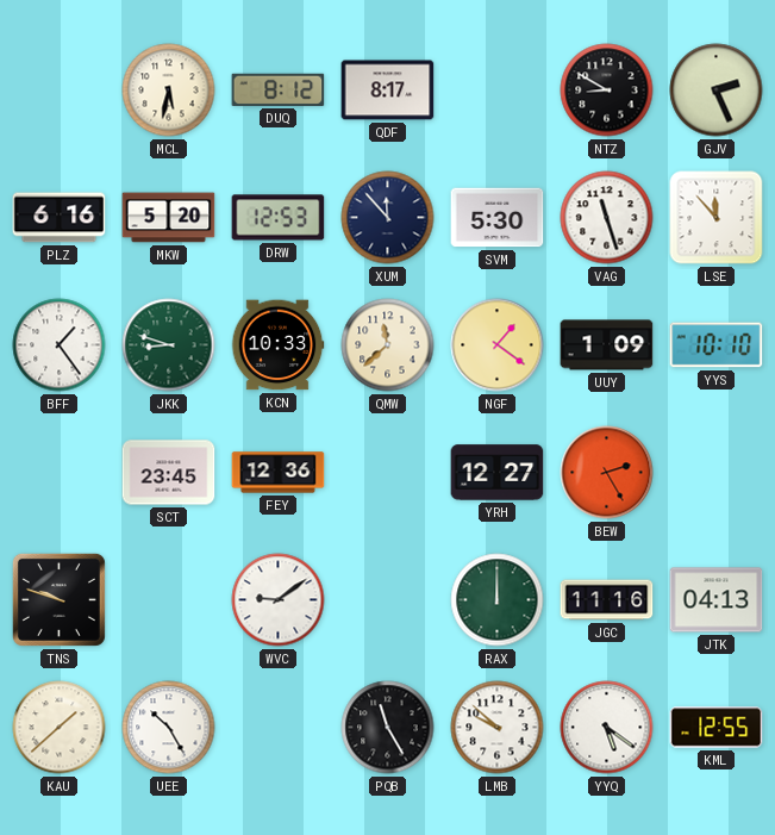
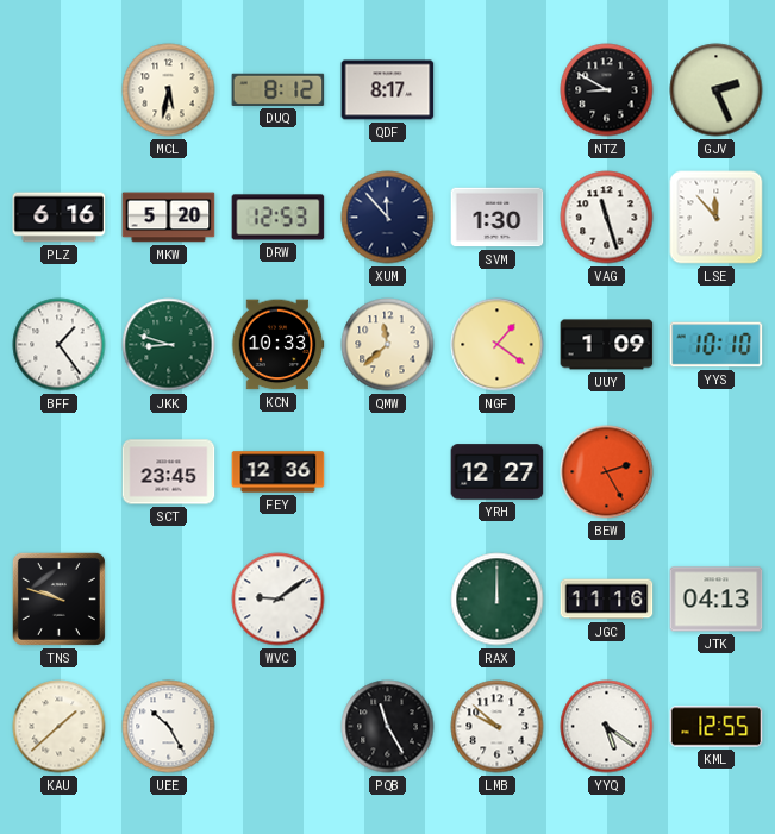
SVM: 5:30 -> 1:30
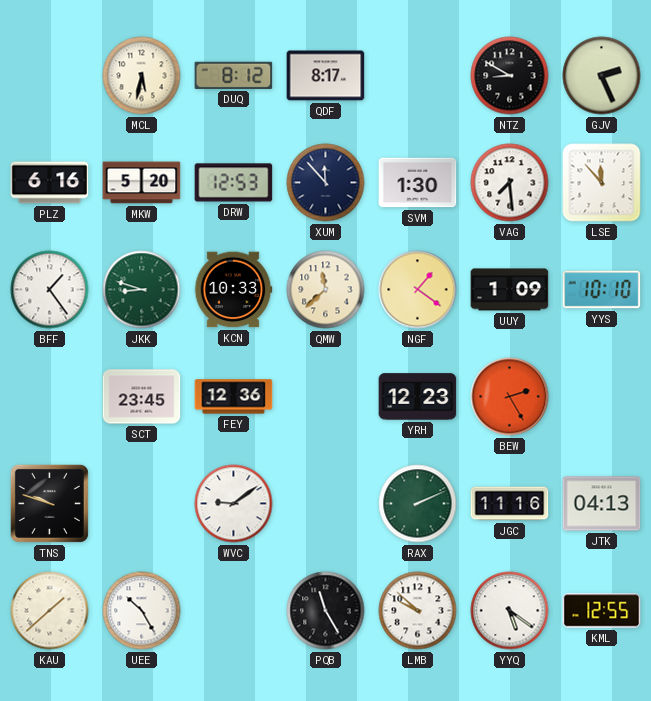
VAG: 11:27 -> 7:29
YRH: 12:27 -> 12:23
RAX: 12:00 -> 2:11
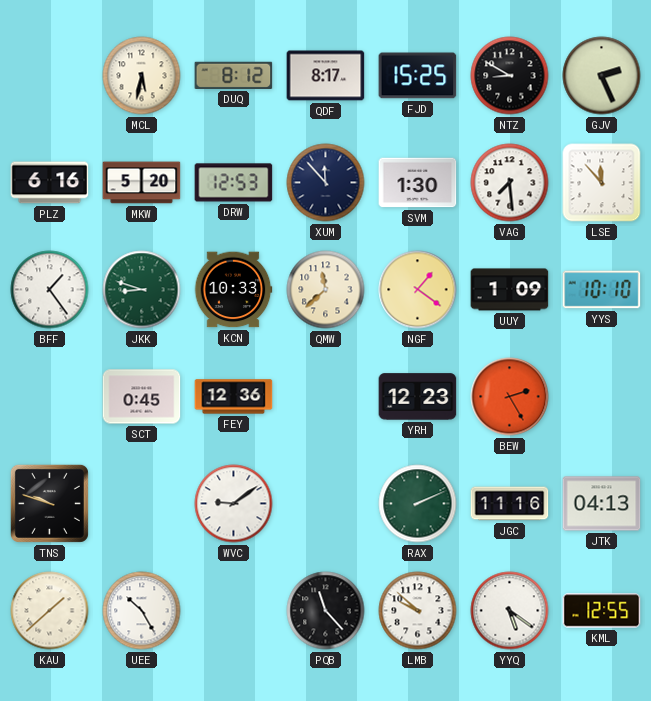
FJD: none -> 15:25
SCT: 23:45 -> 0:45
PQB: 11:25 -> 11:23
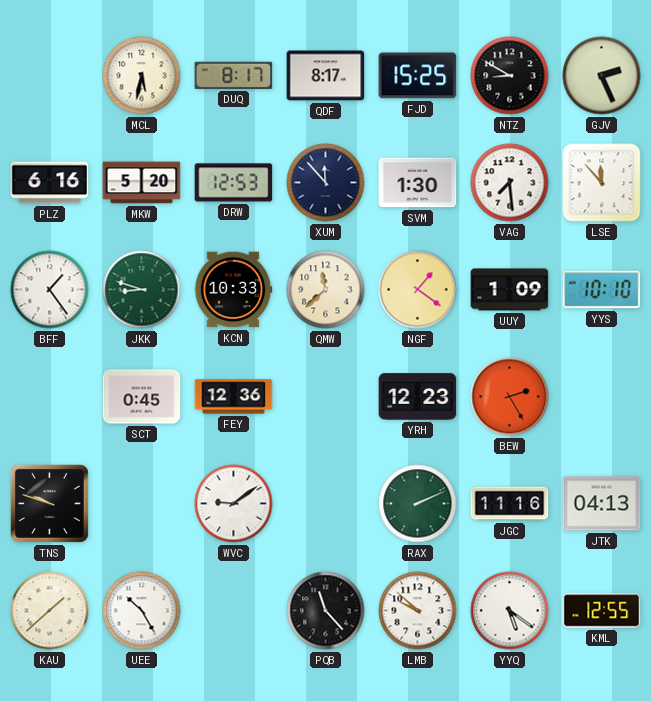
DUQ: 8:12 -> 8:17
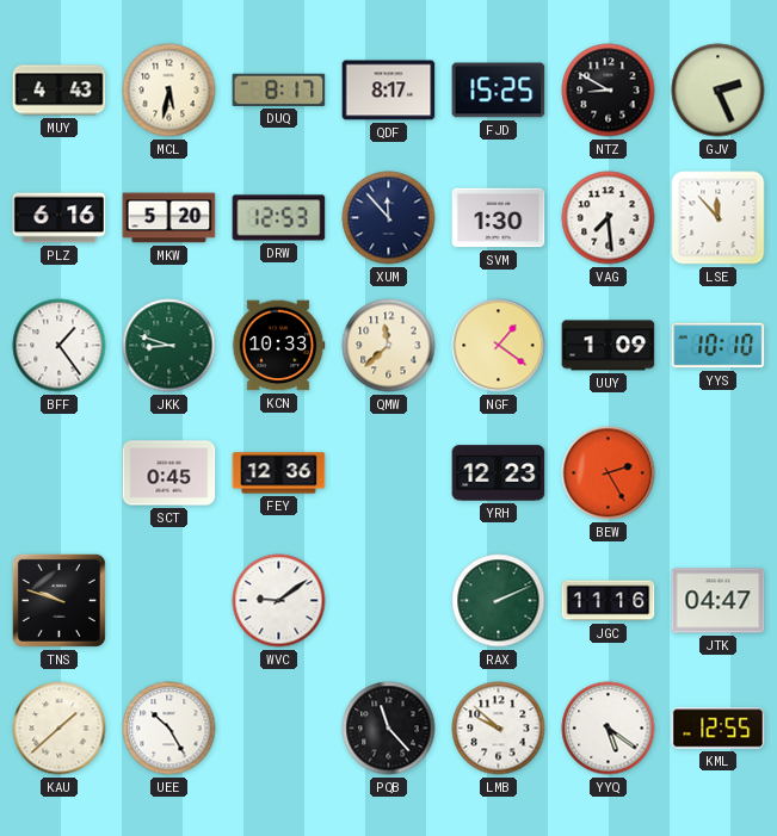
MUY: none -> 4:43
JTK: 04:13 -> 04:47
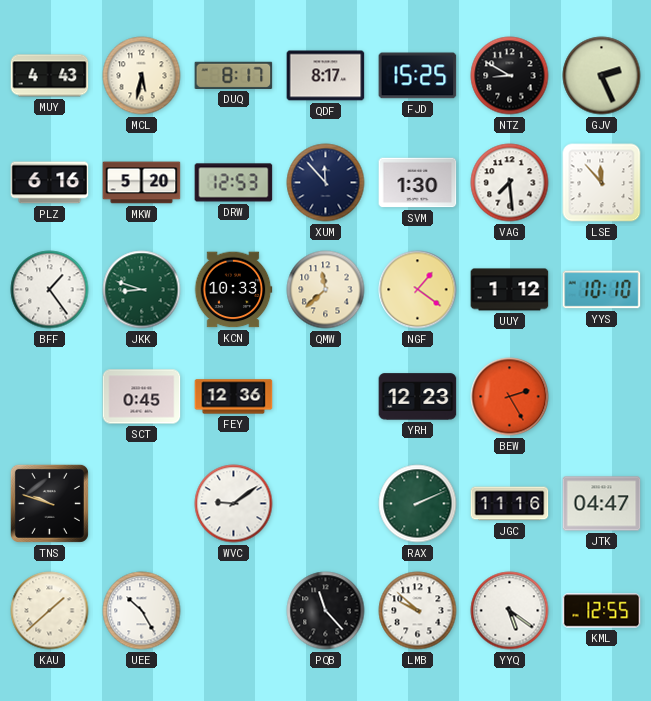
UUY: 1:09 -> 1:12
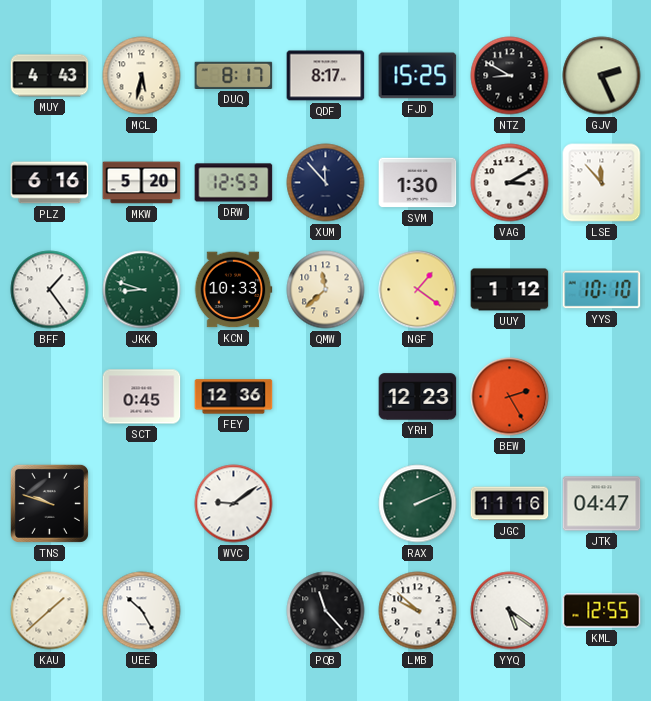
VAG: 7:29 -> 3:10
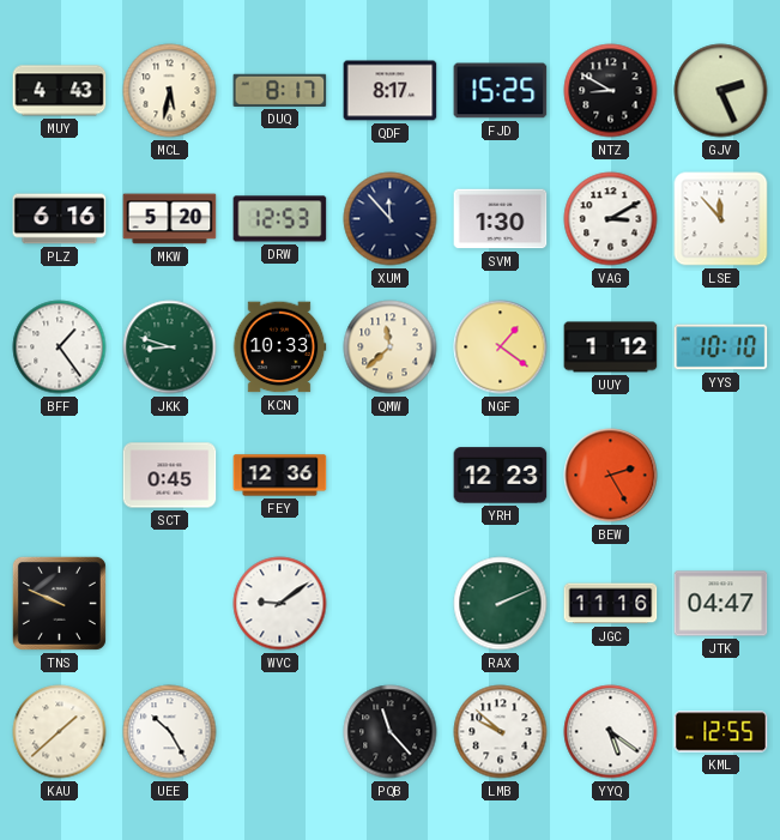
TNS: 9:48 -> 9:49
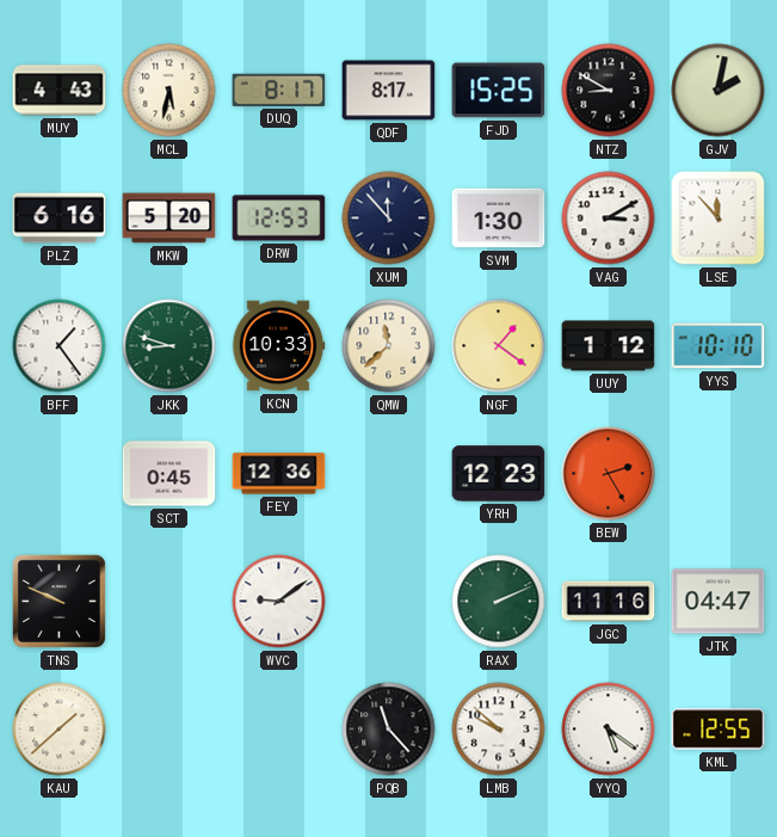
GJV: 2:26 -> 2:02
UEE: 10:25 -> none
